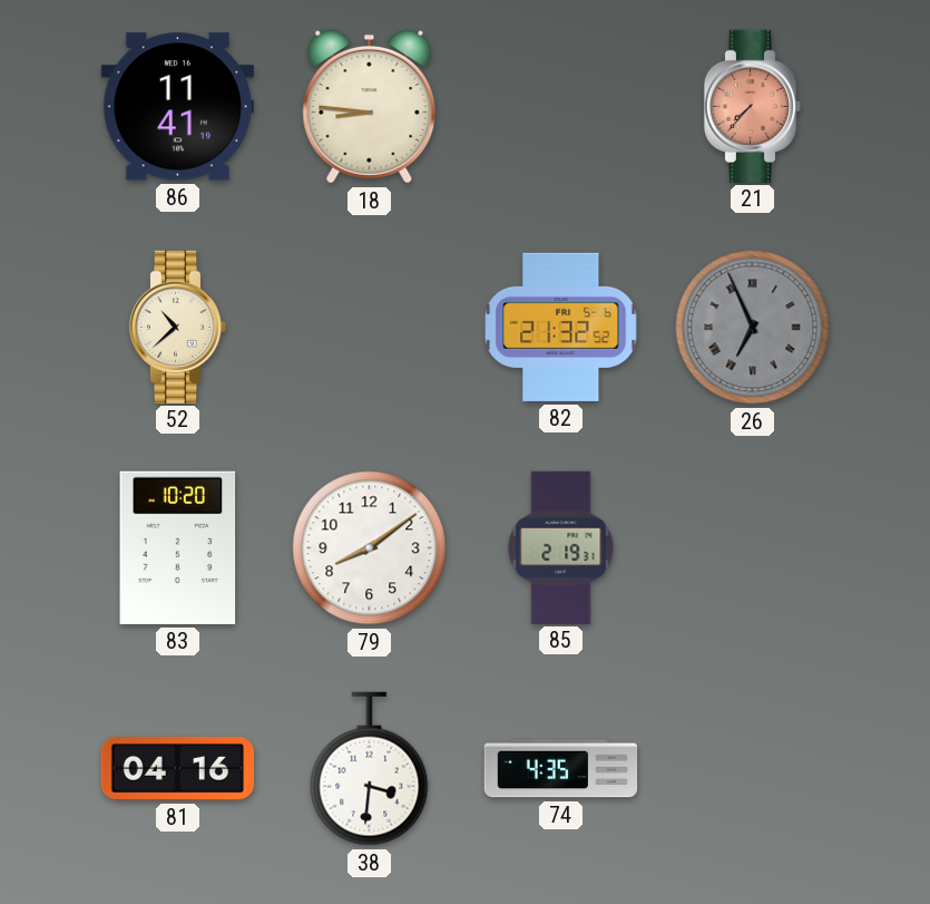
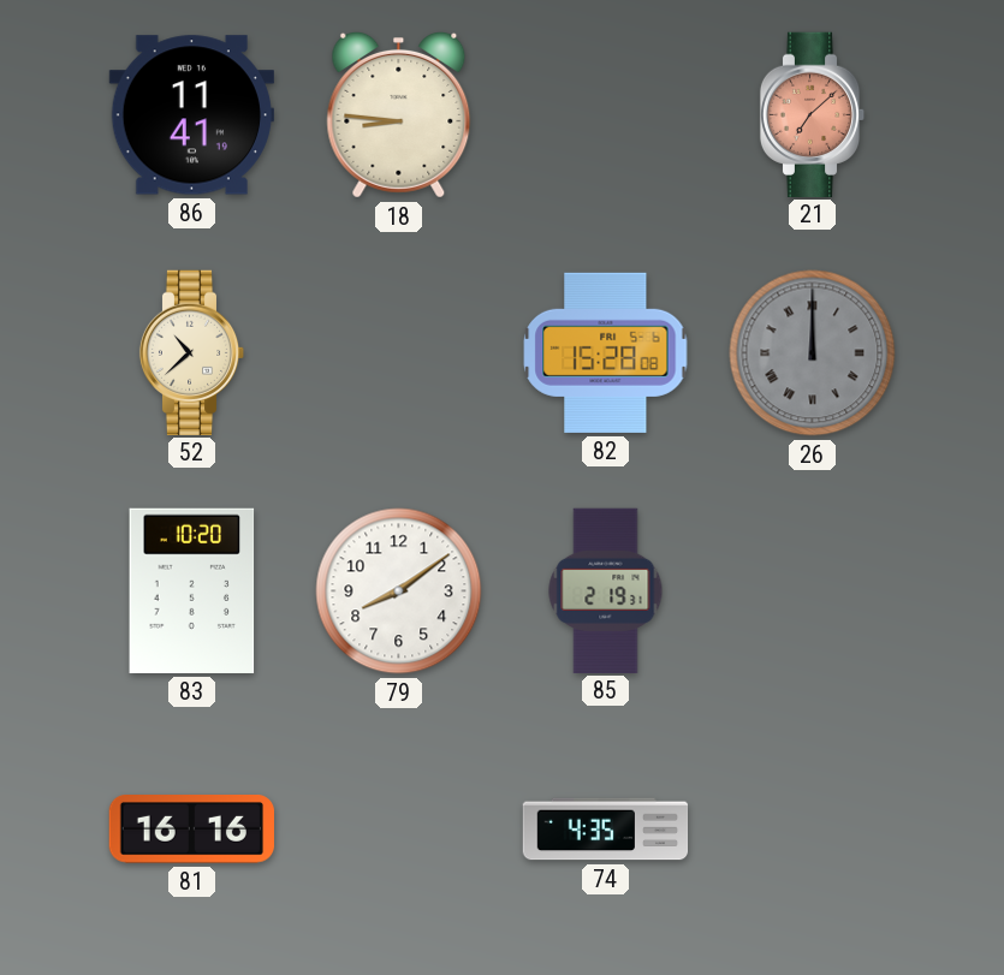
21: 7:37 -> 7:08
82: 21:32 -> 15:28
26: 6:56 -> 12:00
81: 04:16 -> 16:16
38: 3:31 -> none
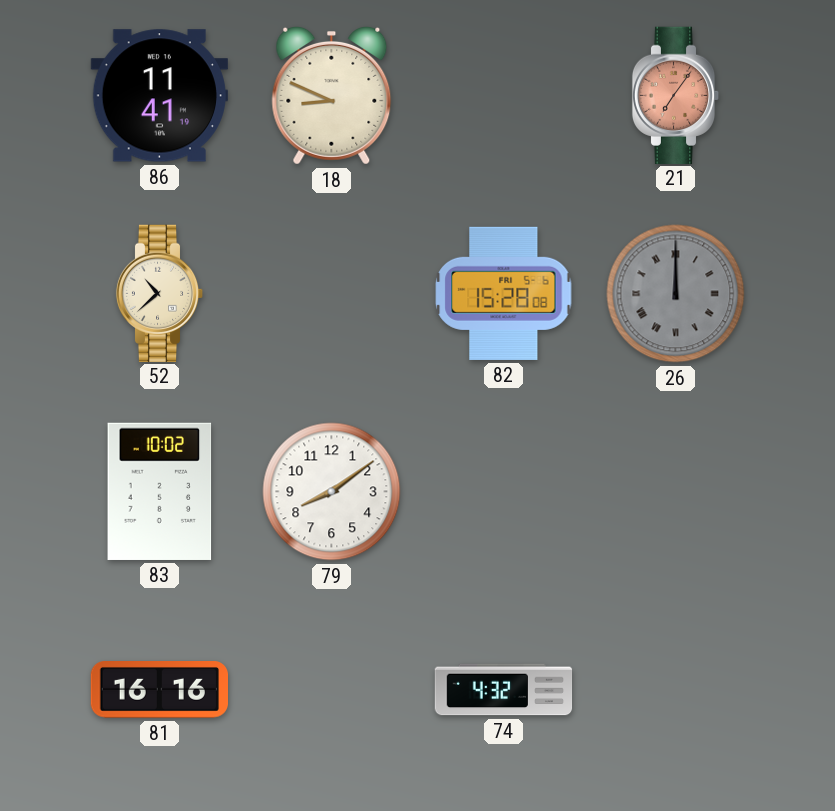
18: 8:46 -> 8:49
21: 7:08 -> 7:06
83: 10:20 -> 10:02
85: 2:19 -> none
74: 4:35 -> 4:32
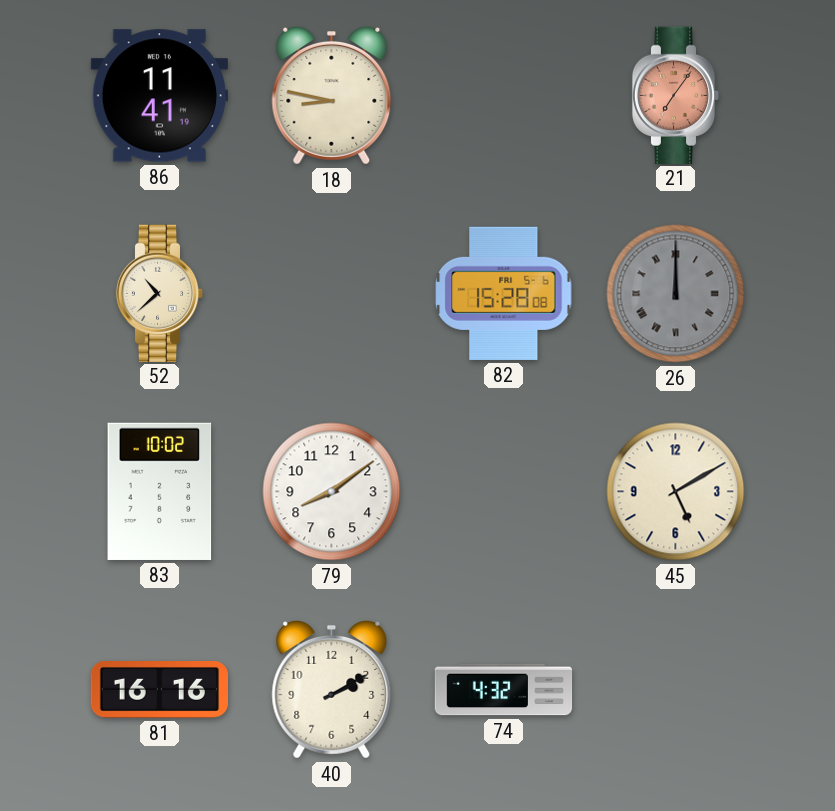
18: 8:49 -> 8:47
45: none -> 5:10
40: none -> 2:10
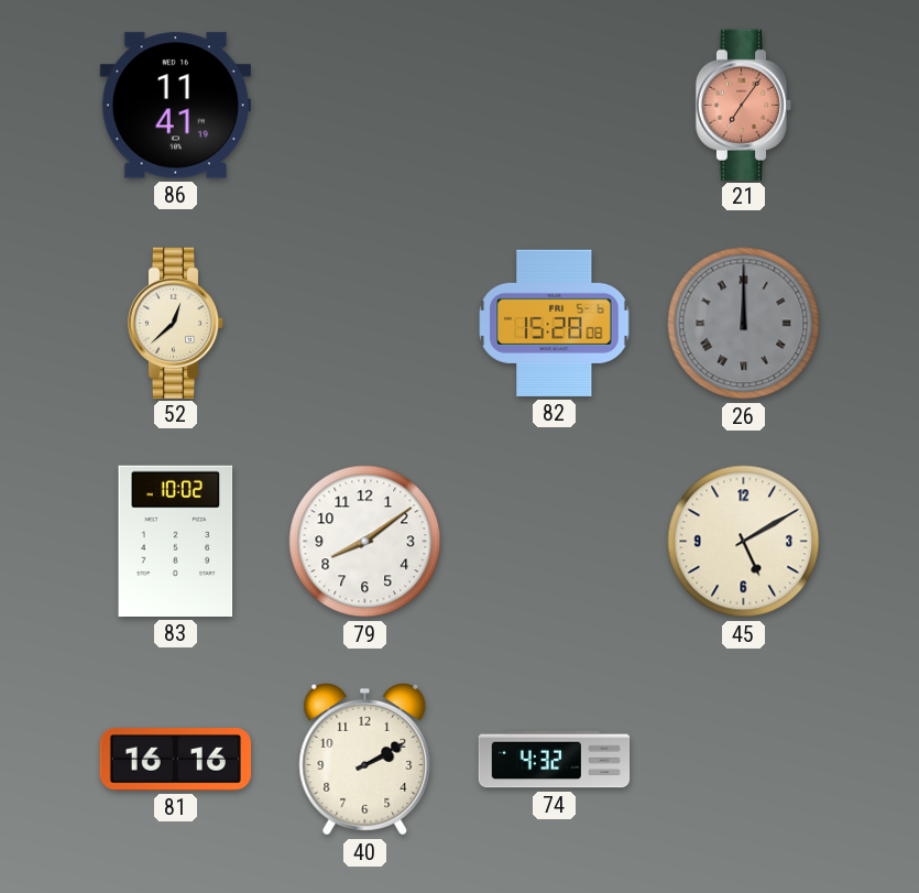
18: 8:47 -> none
52: 10:38 -> 12:38
